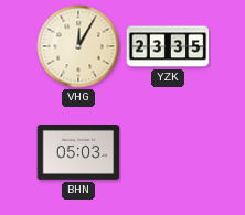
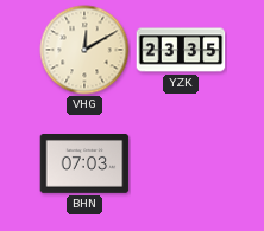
VHG: 12:05 -> 12:10
BHN: 05:03 -> 07:03
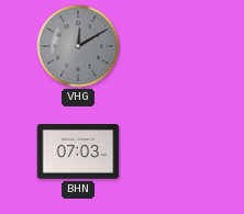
VHG dial: cream -> grey
YZK: 23:35 -> none
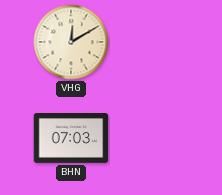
VHG dial: grey -> cream
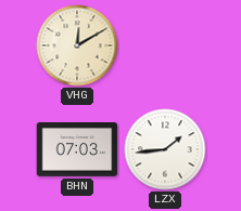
LZX: none -> 1:44
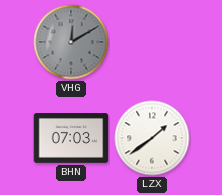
VHG dial: cream -> grey
LZX: 1:44 -> 1:39
